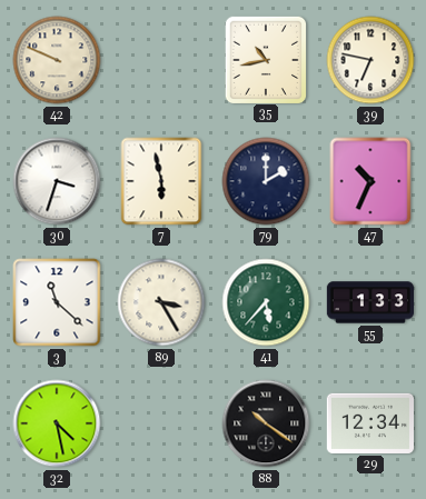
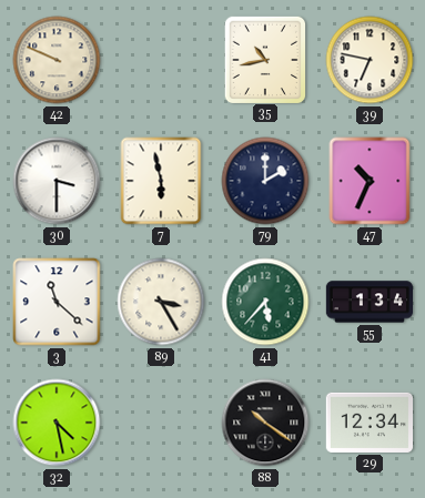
30: 3:33 -> 3:30
55: 1:33 -> 1:34
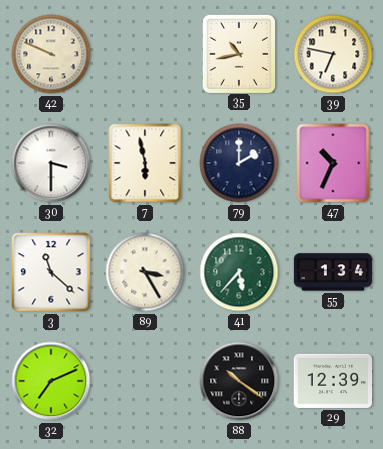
32: 4:28 -> 7:11
29: 12:34 -> 12:39
